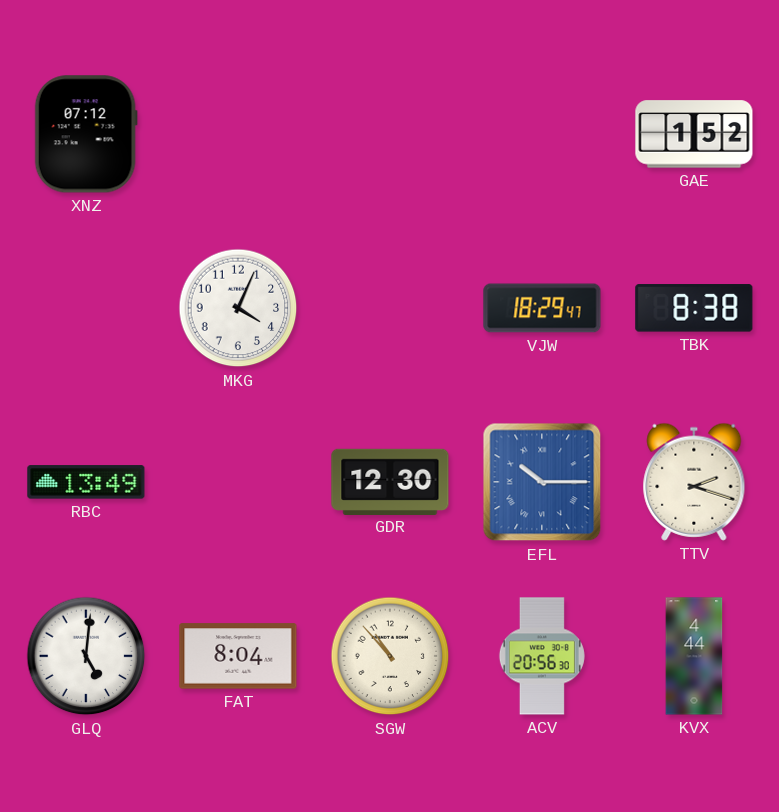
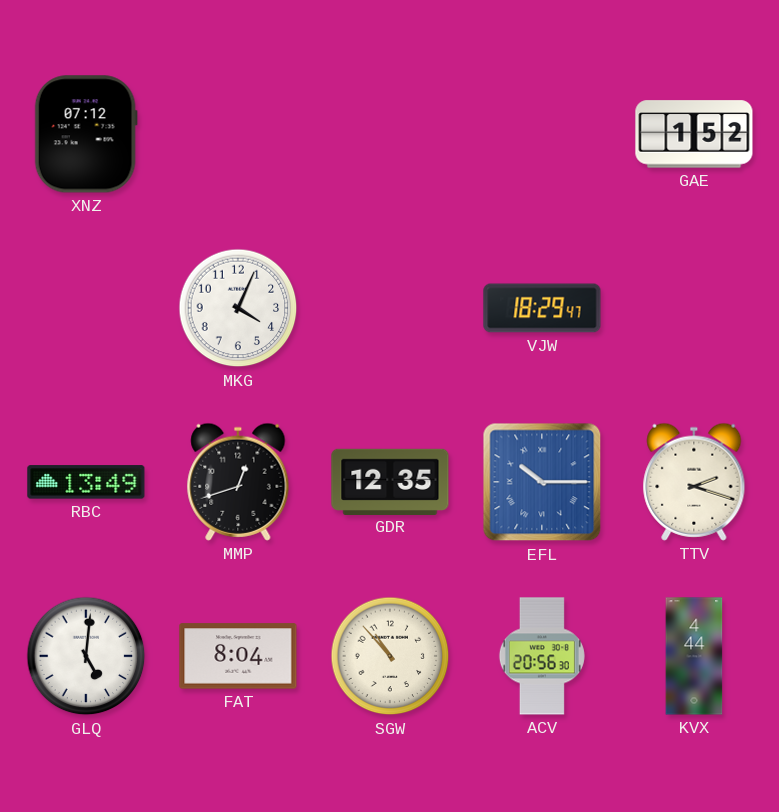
TBK: 8:38 -> none
MMP: none -> 12:42
GDR: 12:30 -> 12:35
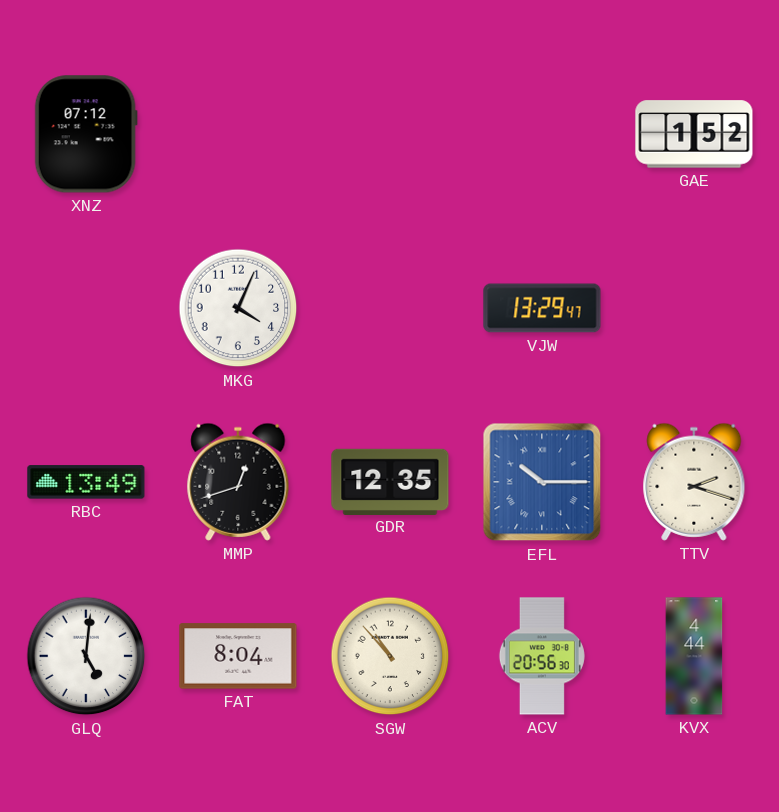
VJW: 18:29 -> 13:29
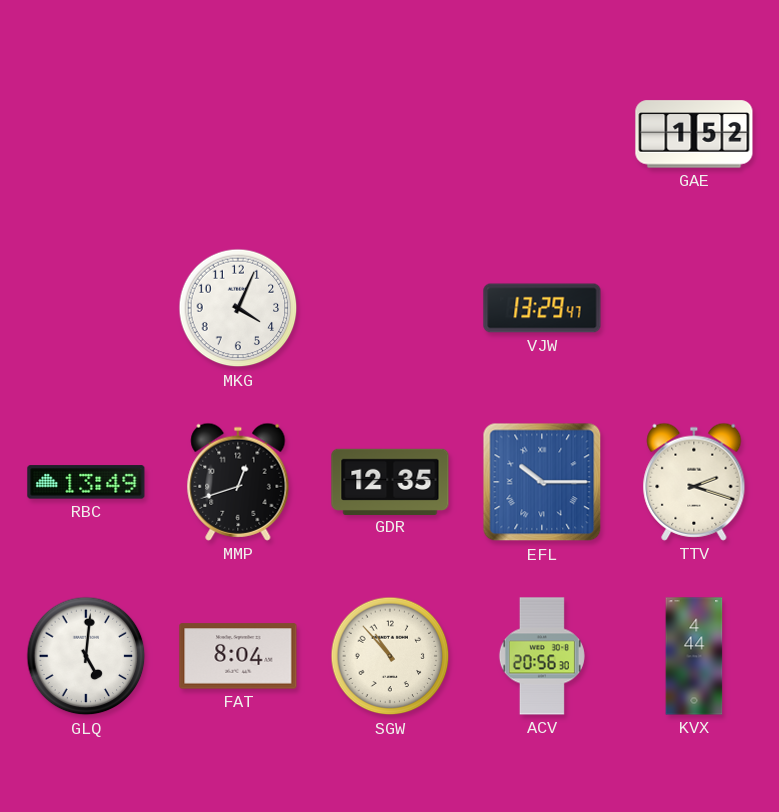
XNZ: 07:12 -> none
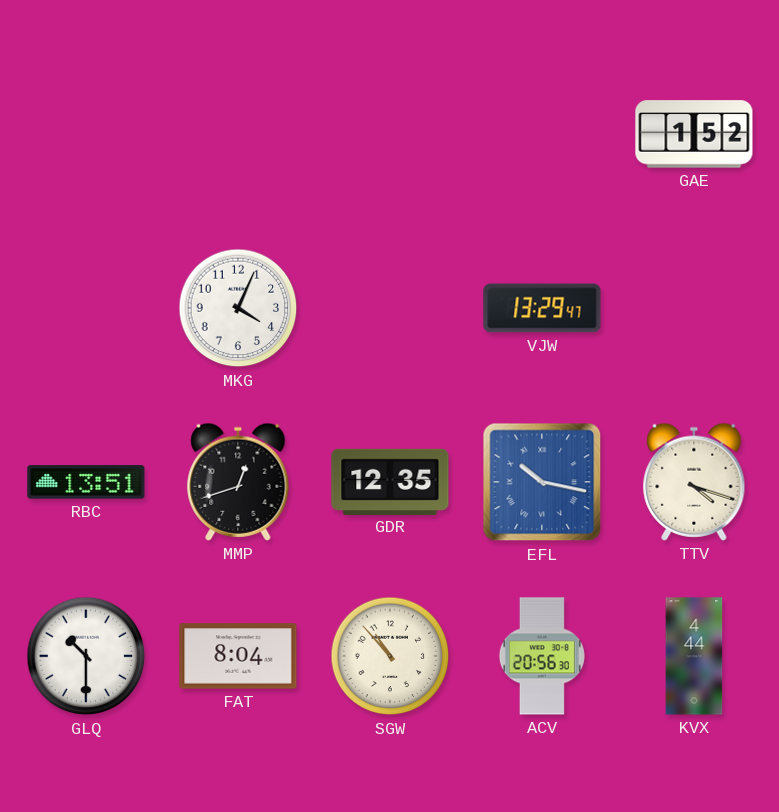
RBC: 13:49 -> 13:51
EFL: 10:15 -> 10:17
TTV: 2:18 -> 4:18
GLQ: 5:01 -> 10:30
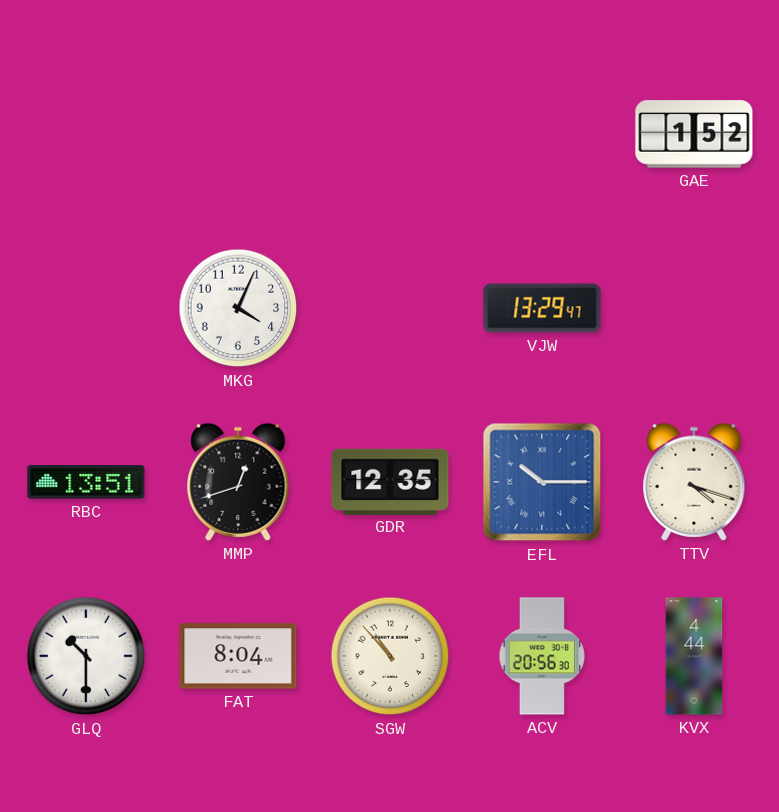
EFL: 10:17 -> 10:15
